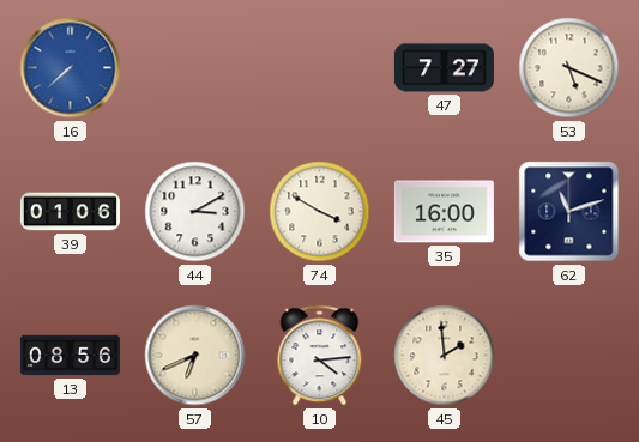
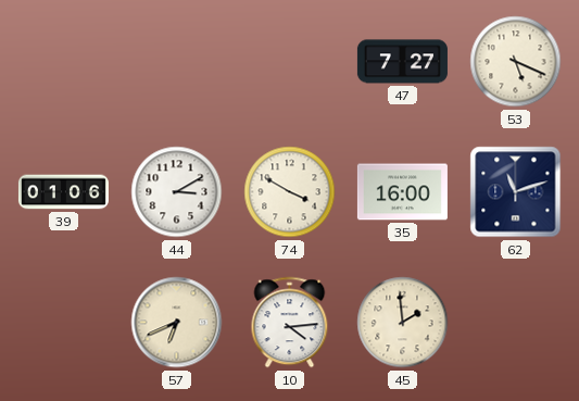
16: 7:38 -> none
13: 08:56 -> none
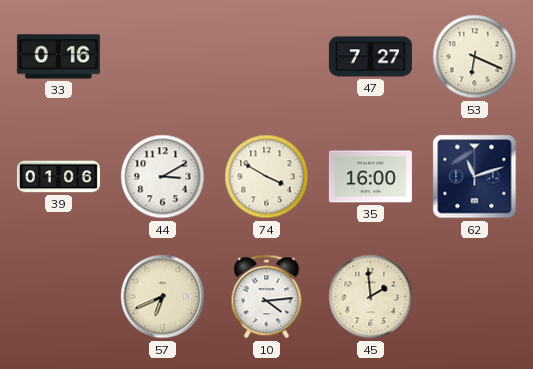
33: none -> 0:16
53: 5:19 -> 6:19
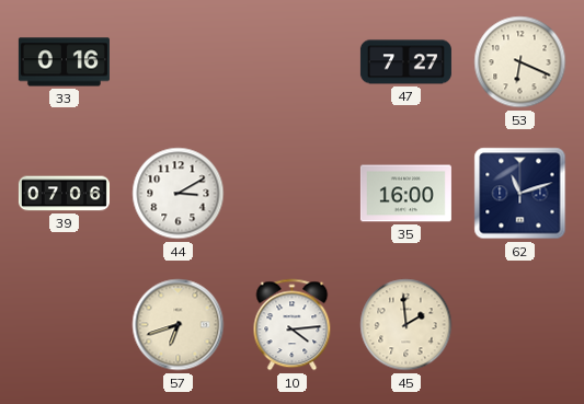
39: 01:06 -> 07:06
74: 3:50 -> none
57: 6:41 -> 6:42
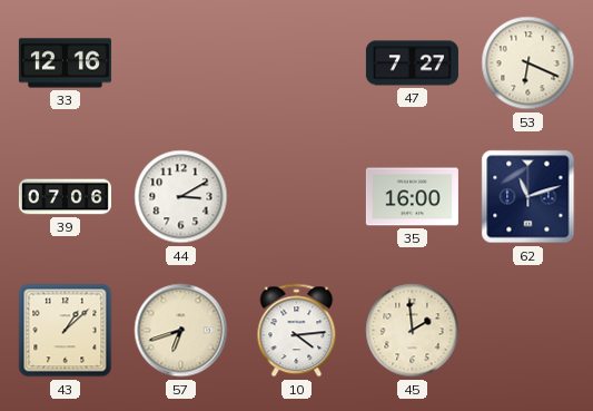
33: 0:16 -> 12:16
43: none -> 1:08
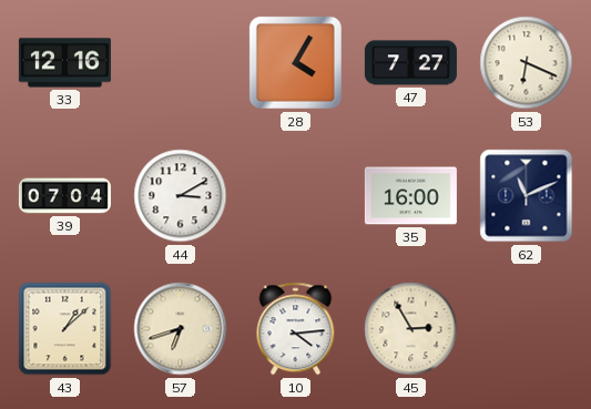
28: none -> 4:05
39: 07:06 -> 07:04
62: 11:12 -> 11:11
45: 1:59 -> 2:55
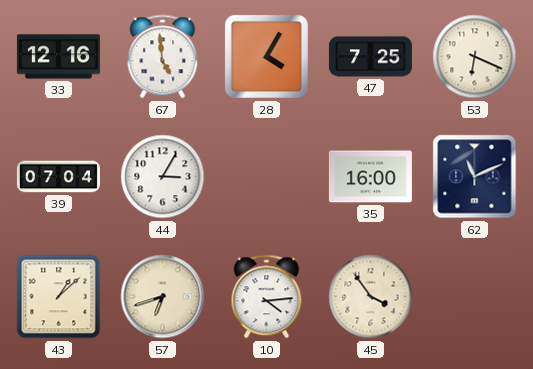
67: none -> 4:59
47: 7:27 -> 7:25
44: 3:10 -> 3:05
45: 2:55 -> 3:54
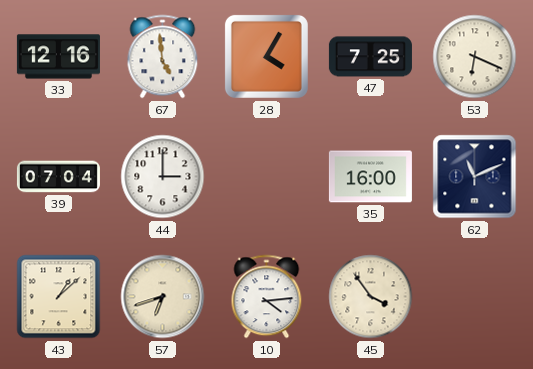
44: 3:05 -> 3:00
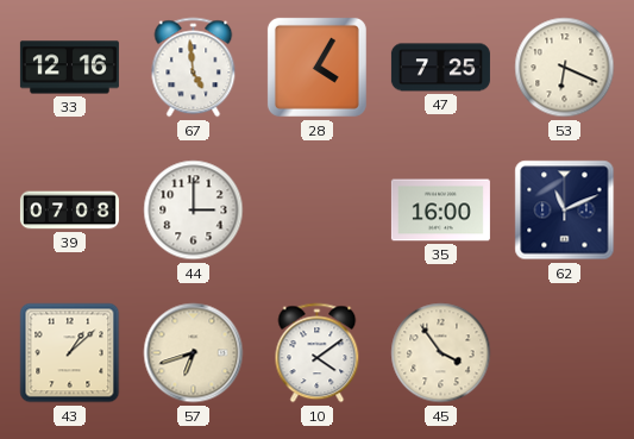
39: 07:04 -> 07:08
10: 4:14 -> 4:09
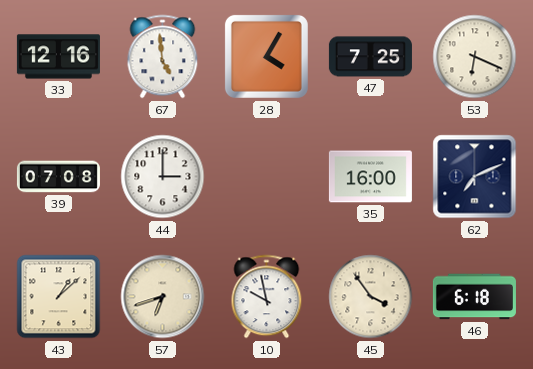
62: 11:11 -> 7:11
10: 4:09 -> 9:58
46: none -> 6:18
